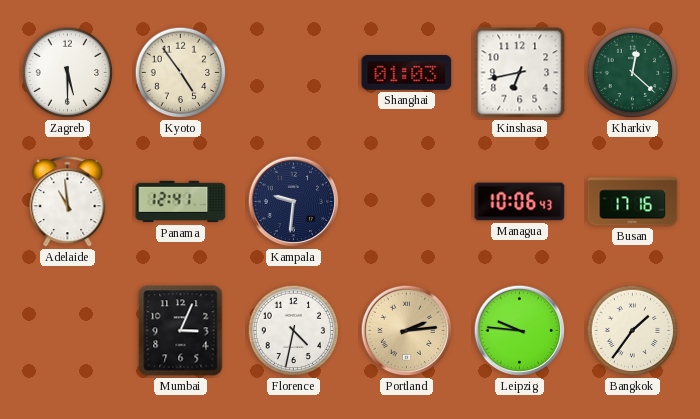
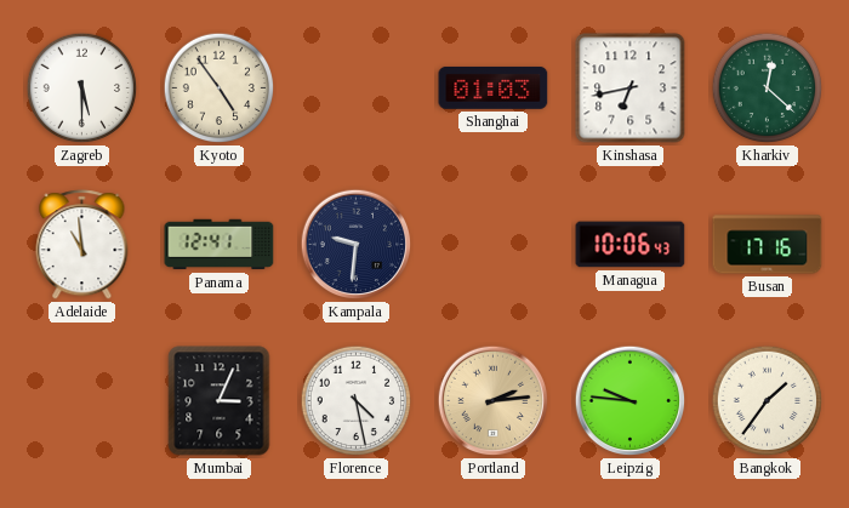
Florence: 4:32 -> 4:28
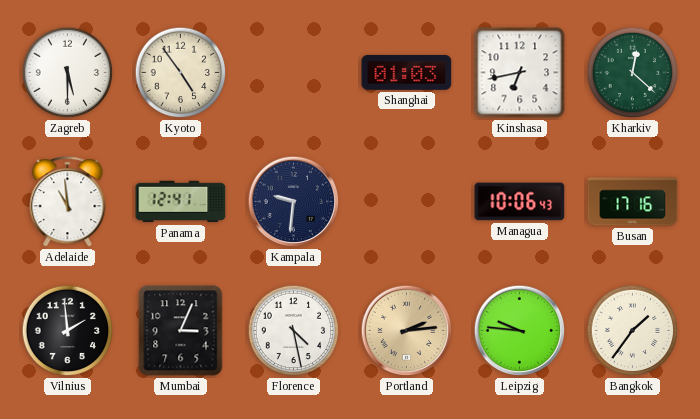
Vilnius: none -> 1:59
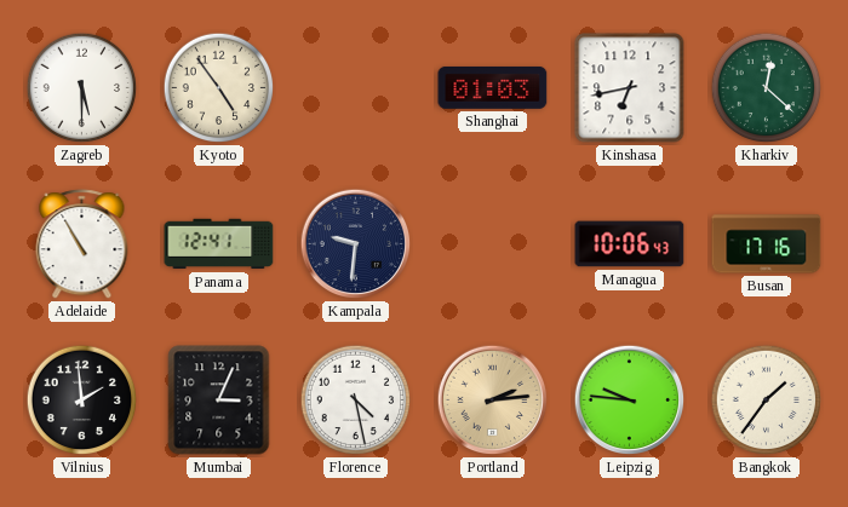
Adelaide: 10:59 -> 10:55
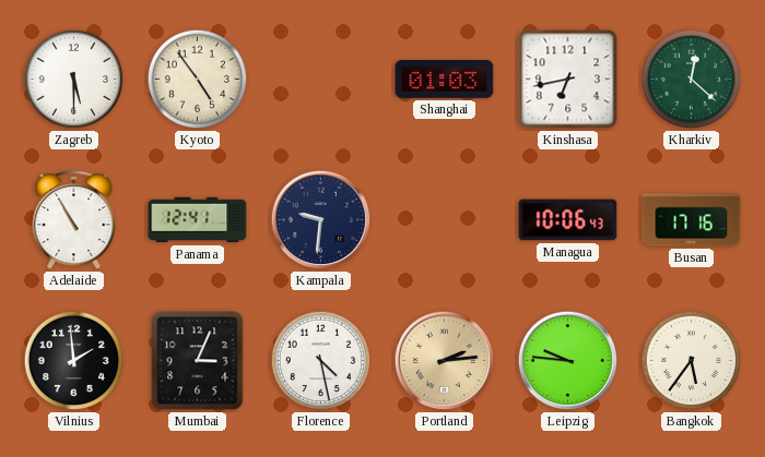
Bangkok: 1:36 -> 5:36
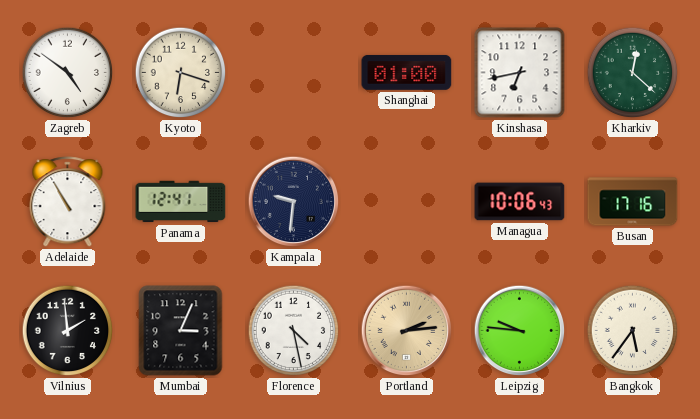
Zagreb: 5:30 -> 4:51
Kyoto: 4:54 -> 6:18
Shanghai: 01:03 -> 01:00
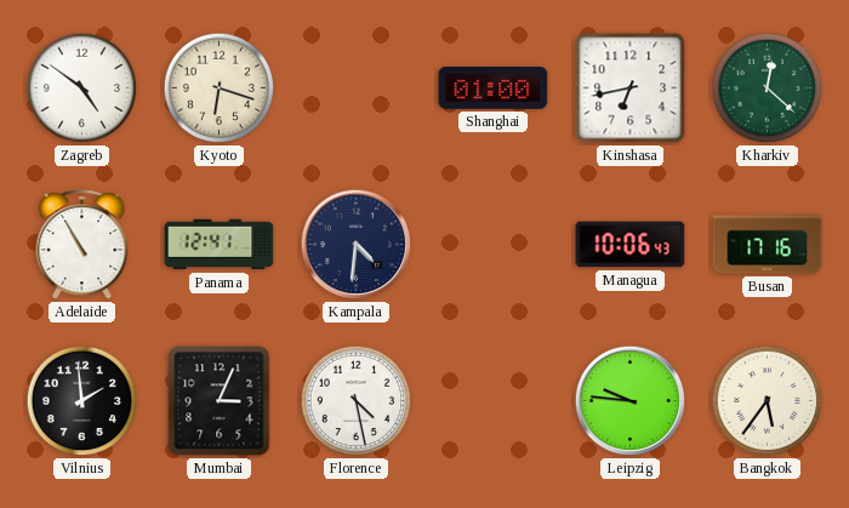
Kampala: 9:31 -> 4:31
Portland: 2:14 -> none
